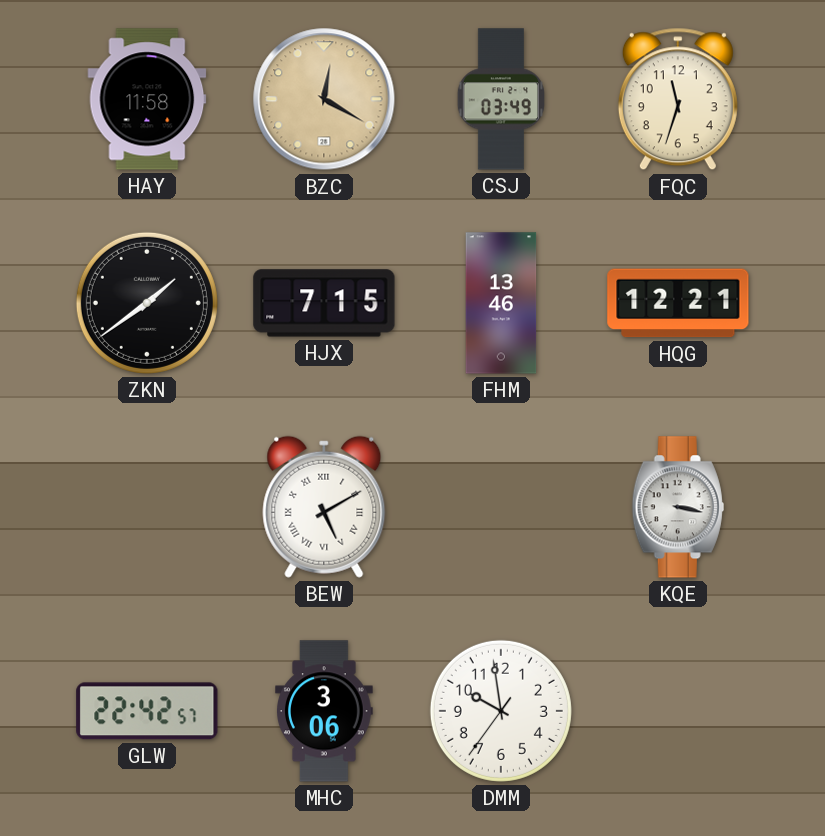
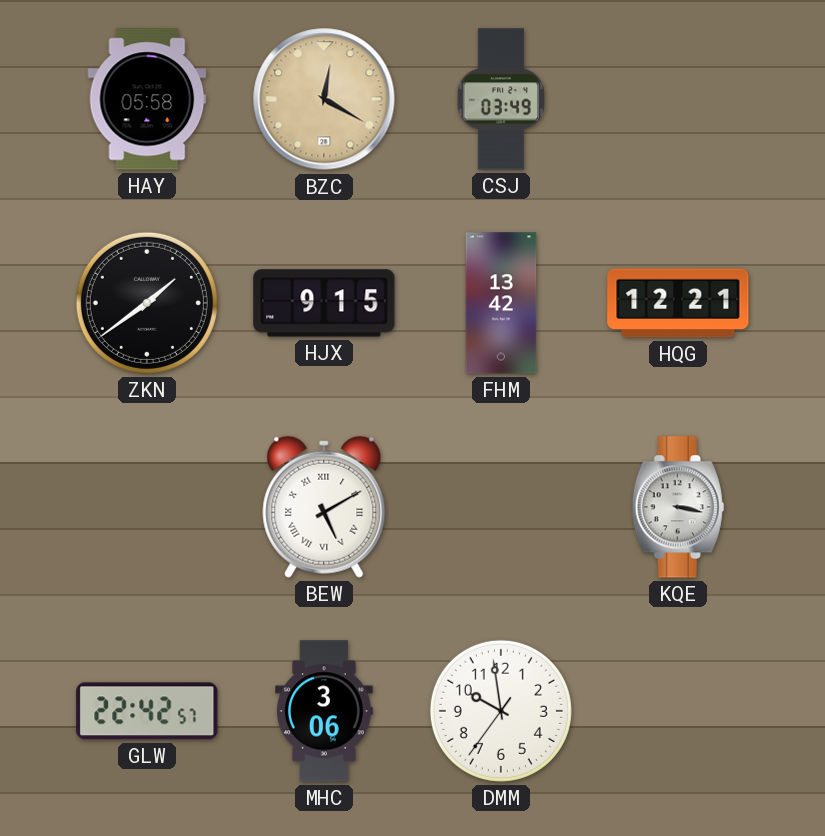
HAY: 11:58 -> 05:58
FQC: 11:33 -> none
HJX: 7:15 -> 9:15
FHM: 13:46 -> 13:42
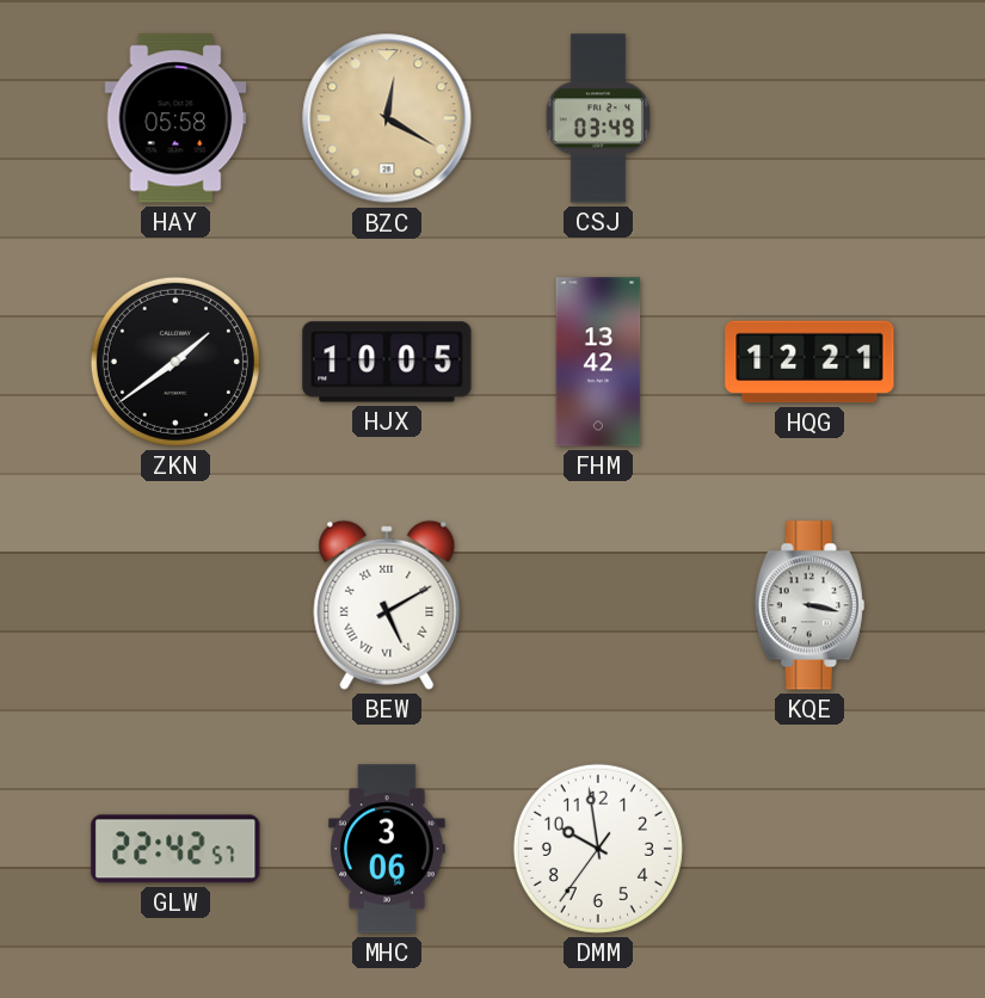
HJX: 9:15 -> 10:05
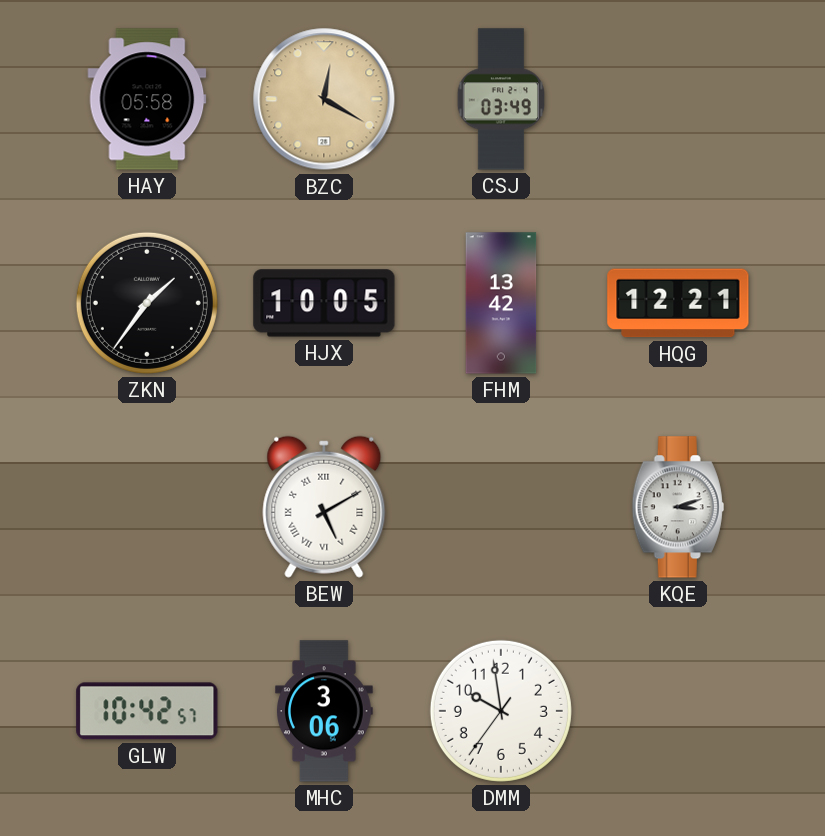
ZKN: 1:39 -> 1:36
KQE: 3:17 -> 3:12
GLW: 22:42 -> 10:42
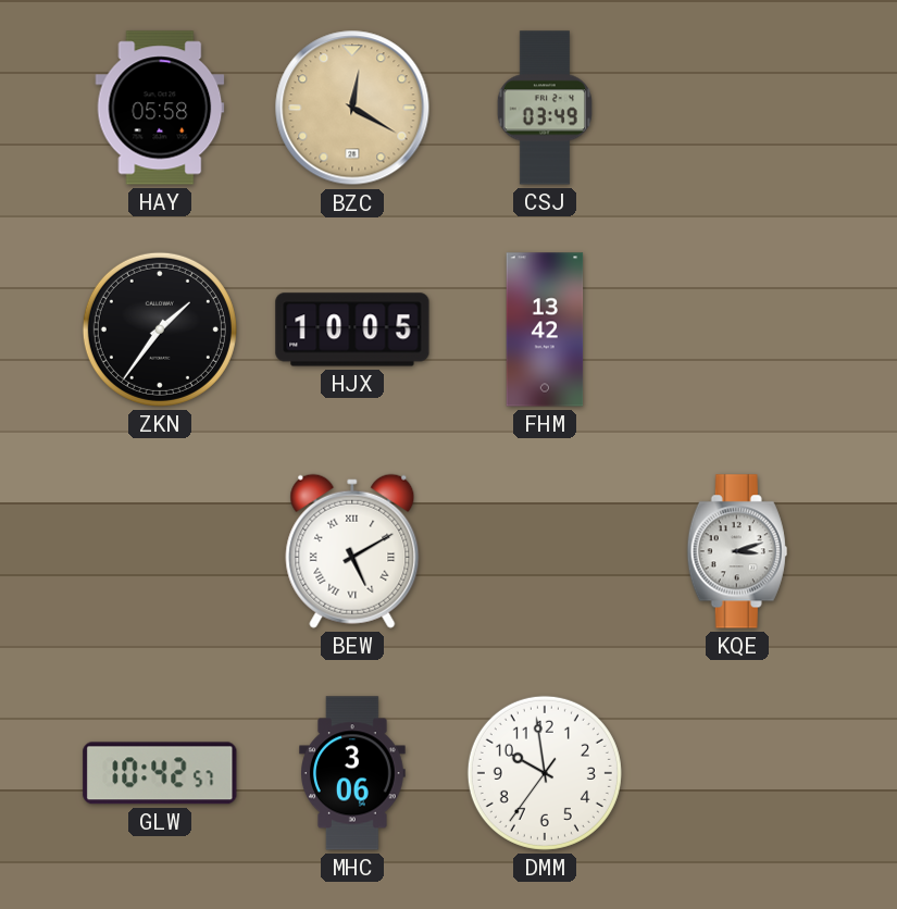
HQG: 12:21 -> none
